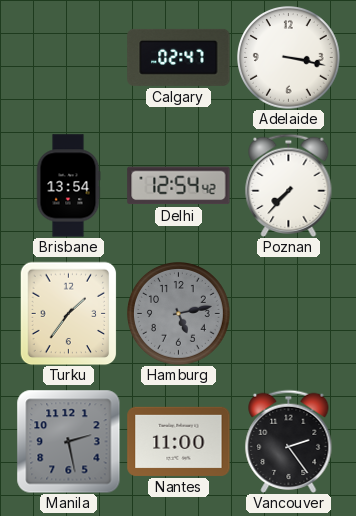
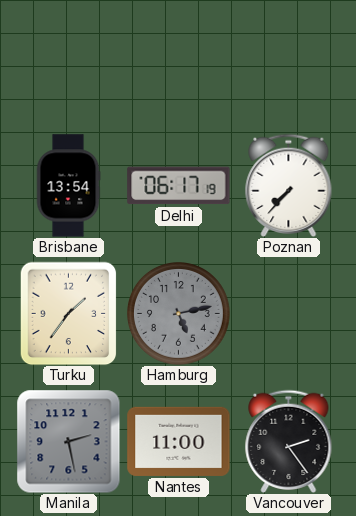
Calgary: 02:47 -> none
Adelaide: 3:17 -> none
Delhi: 12:54 -> 06:17
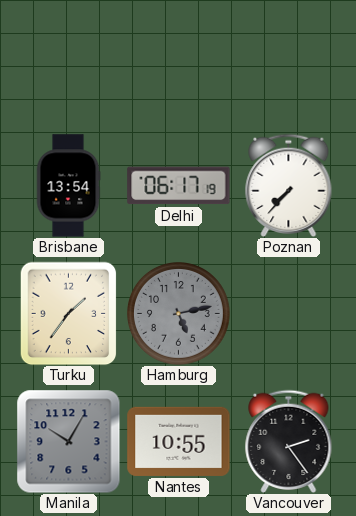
Manila: 2:28 -> 10:05
Nantes: 11:00 -> 10:55
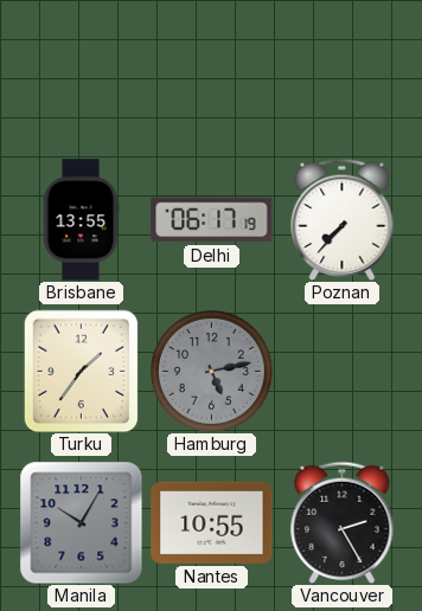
Brisbane: 13:54 -> 13:55
Vancouver: 2:24 -> 2:25
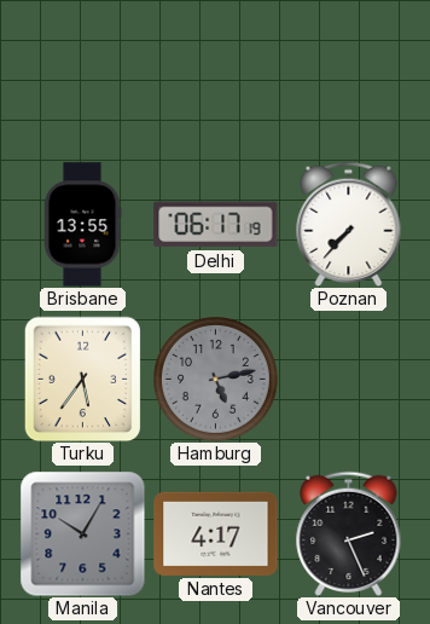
Turku: 1:36 -> 5:36
Nantes: 10:55 -> 4:17
Vancouver: 2:25 -> 2:26
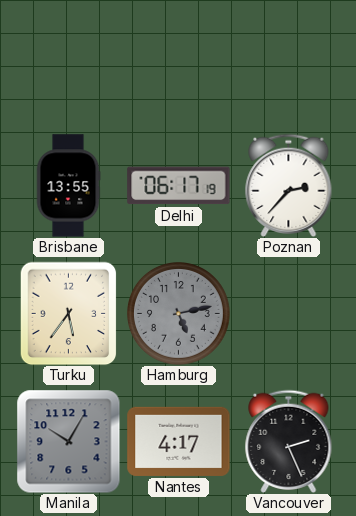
Poznan: 7:37 -> 2:37
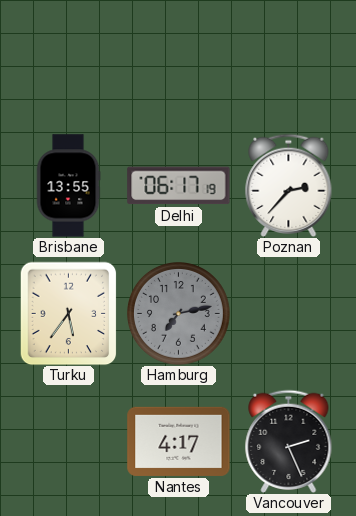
Hamburg: 5:13 -> 7:13
Manila: 10:05 -> none
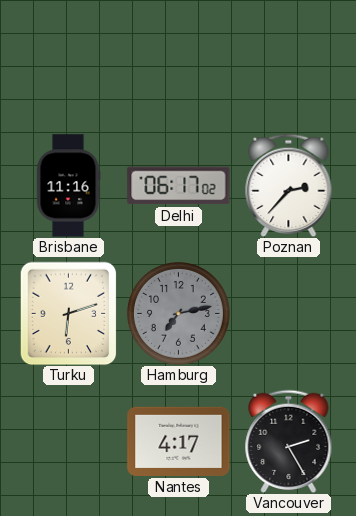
Brisbane: 13:55 -> 11:16
Delhi: 06:17:19 -> 06:17:02
Turku: 5:36 -> 6:12
Vancouver: 2:26 -> 2:25
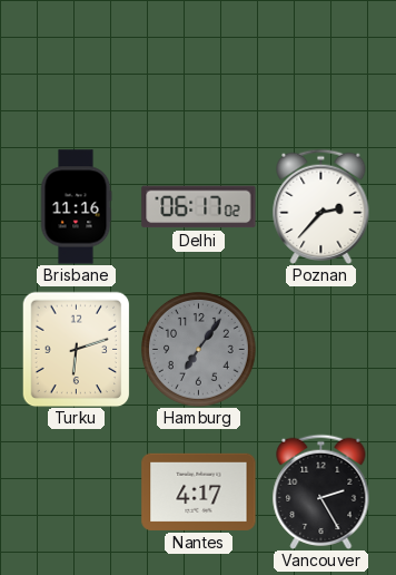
Hamburg: 7:13 -> 7:06
